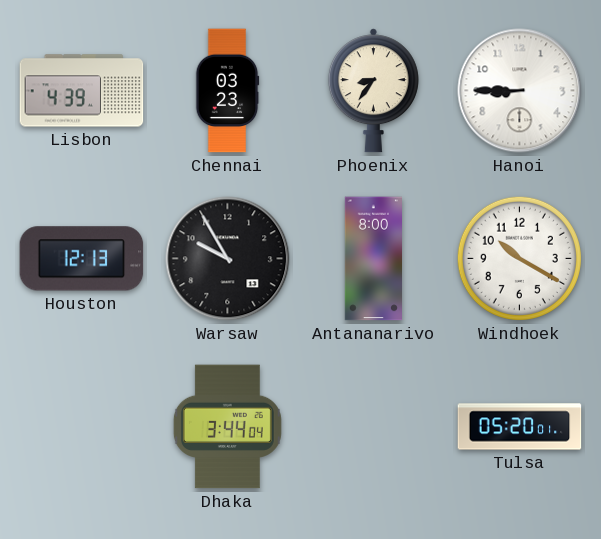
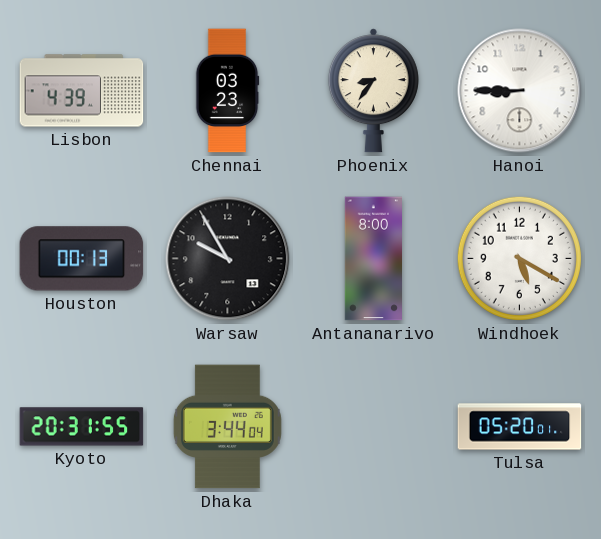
Houston: 12:13 -> 00:13
Windhoek: 10:20 -> 5:20
Kyoto: none -> 20:31
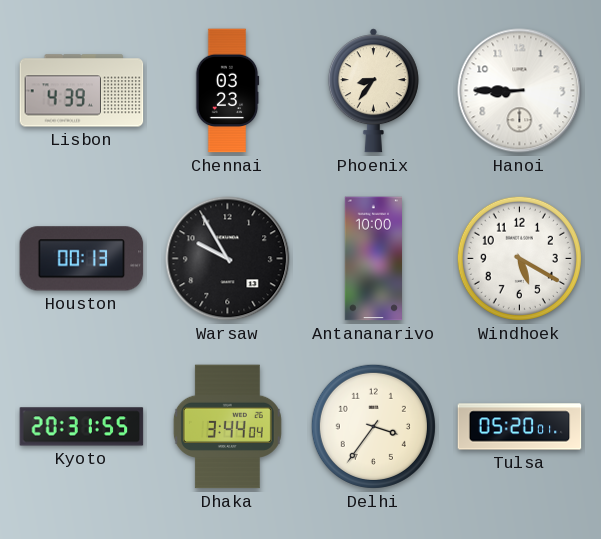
Antananarivo: 8:00 -> 10:00
Delhi: none -> 3:36
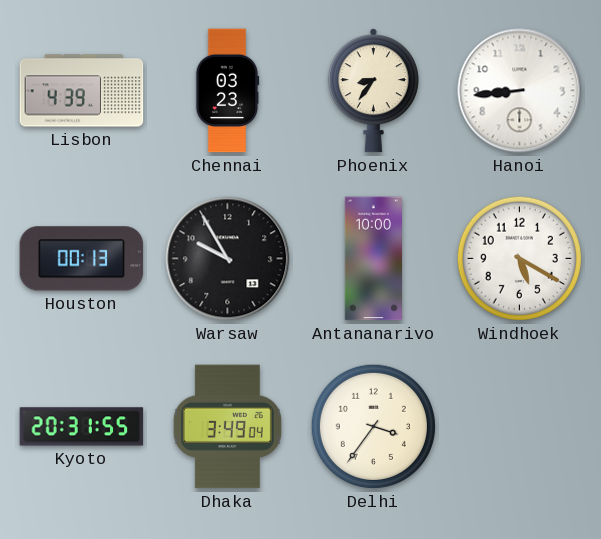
Hanoi: 8:45 -> 8:44
Dhaka: 3:44 -> 3:49
Tulsa: 05:20 -> none
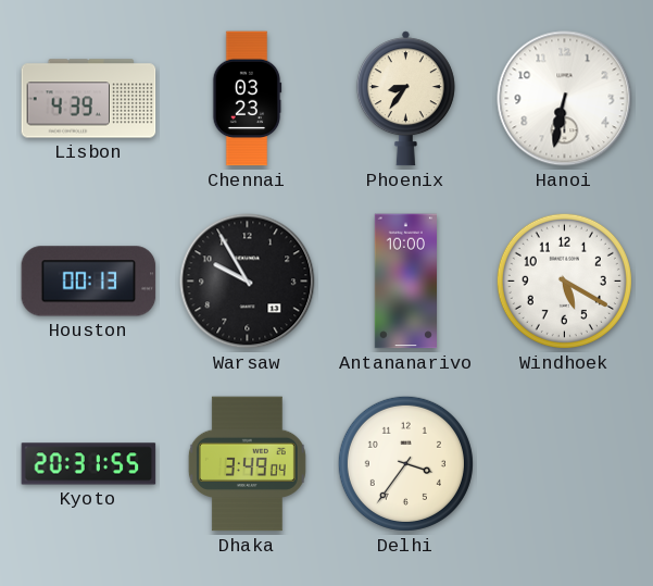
Hanoi: 8:44 -> 6:32
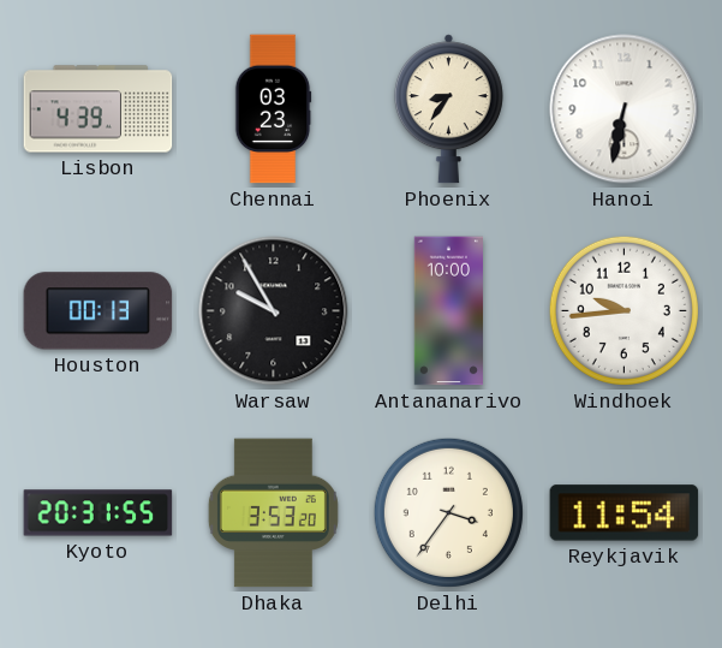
Windhoek: 5:20 -> 9:44
Dhaka: 3:49 -> 3:53
Reykjavik: none -> 11:54
